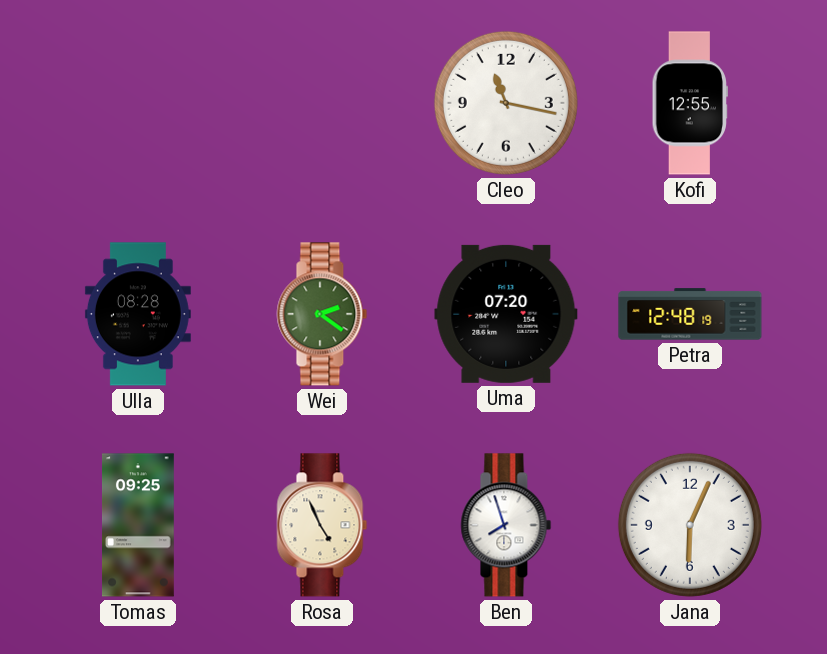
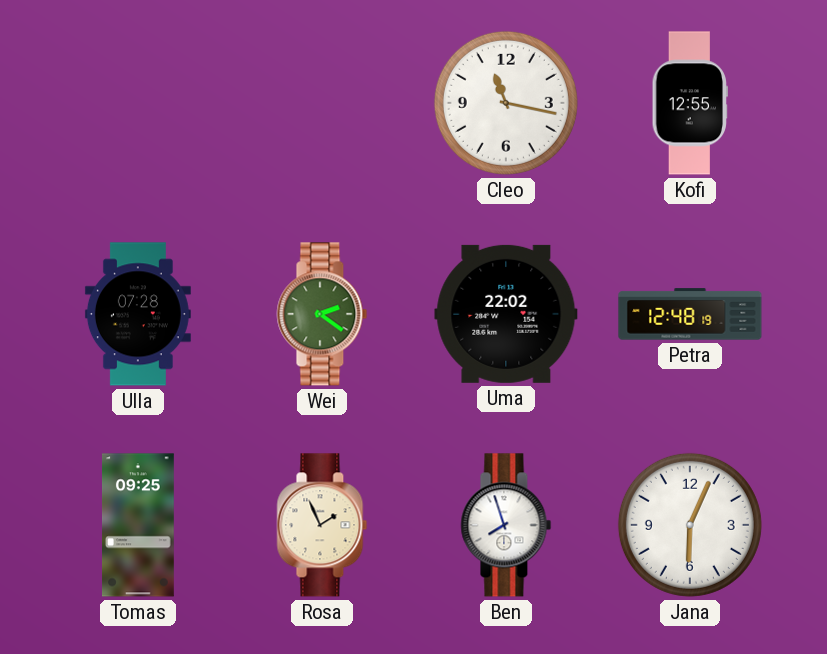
Ulla: 08:28 -> 07:28
Uma: 07:20 -> 22:02
Rosa: 4:56 -> 1:56
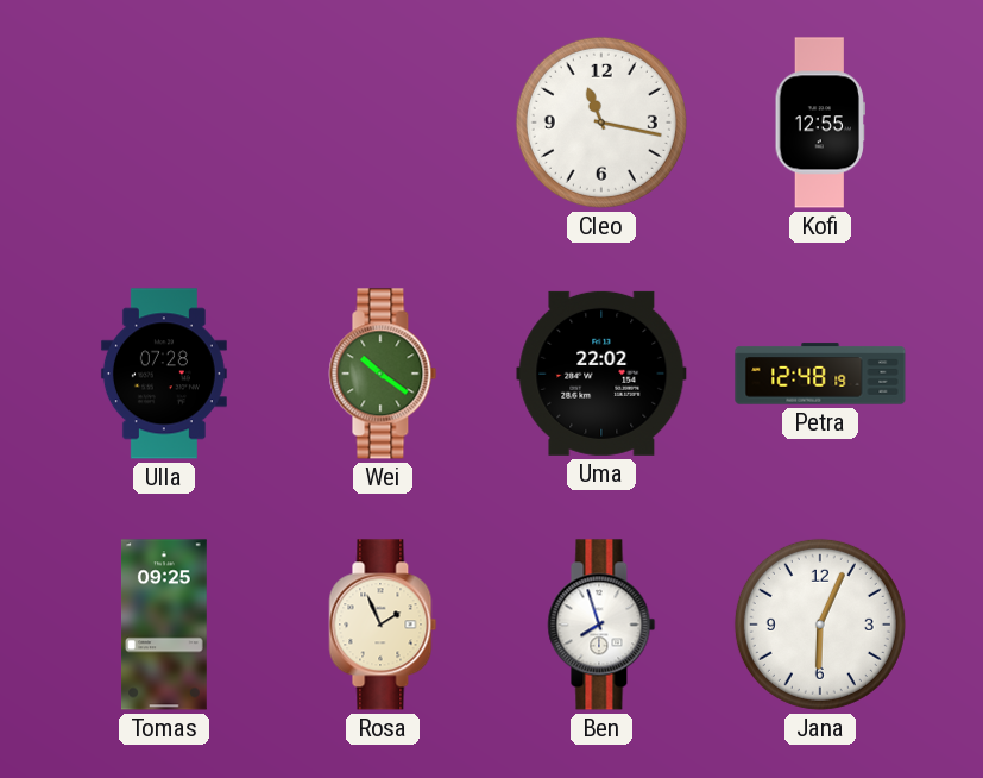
Wei: 2:21 -> 10:21
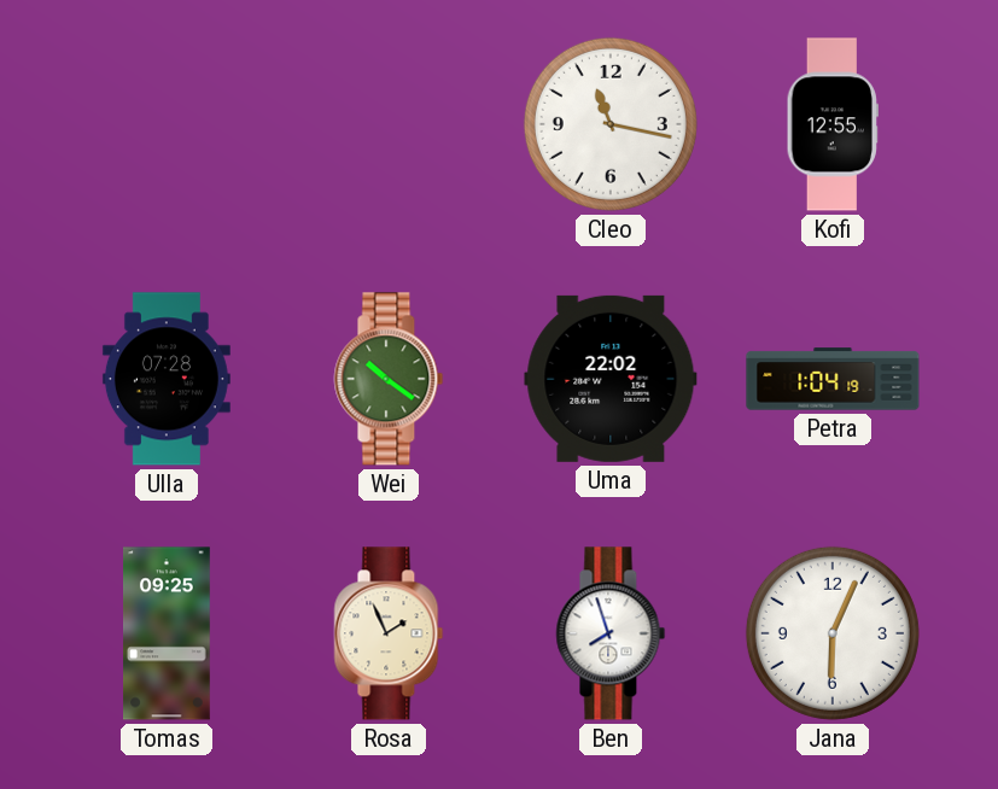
Petra: 12:48 -> 1:04
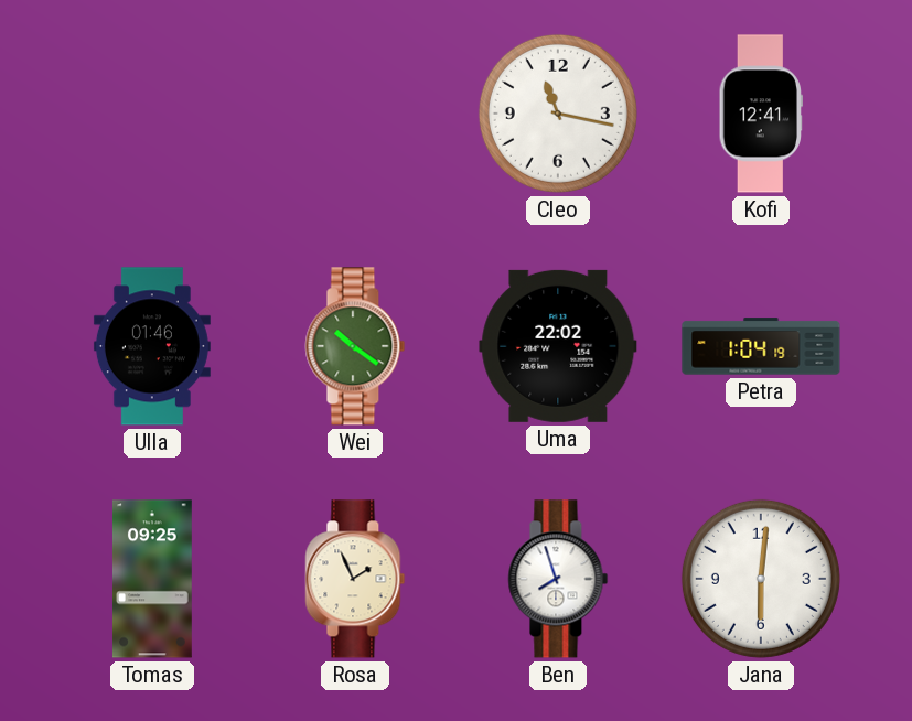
Kofi: 12:55 -> 12:41
Ulla: 07:28 -> 01:46
Jana: 6:04 -> 6:01
